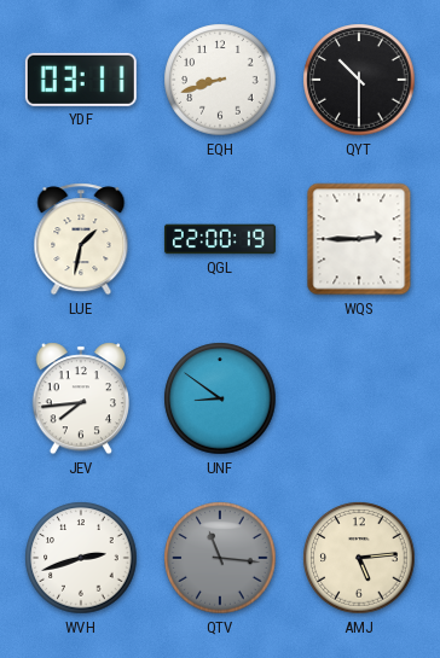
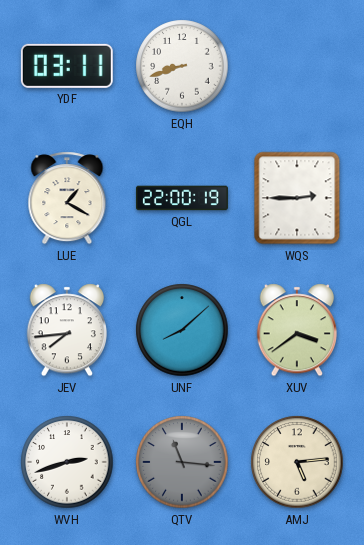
QYT: 10:30 -> none
LUE: 1:32 -> 1:20
UNF: 8:51 -> 8:08
XUV: none -> 3:39
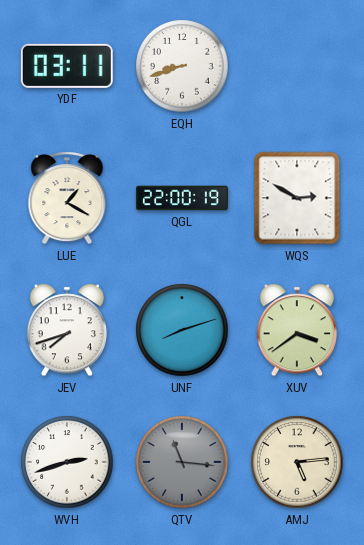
WQS: 2:45 -> 2:50
JEV: 7:44 -> 7:42
UNF: 8:08 -> 8:12
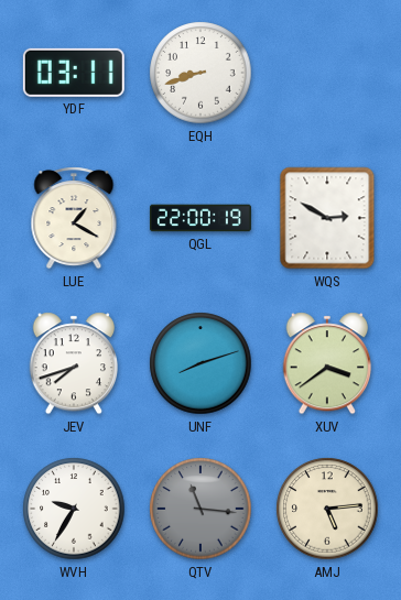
WVH: 2:42 -> 9:35
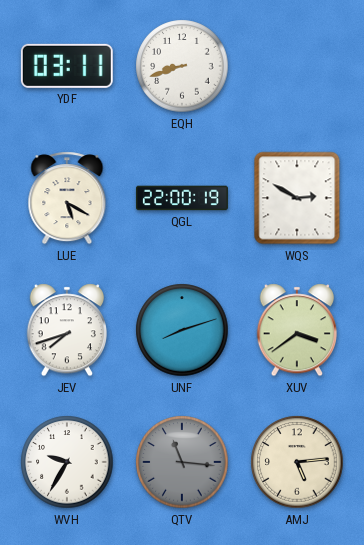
LUE: 1:20 -> 5:20
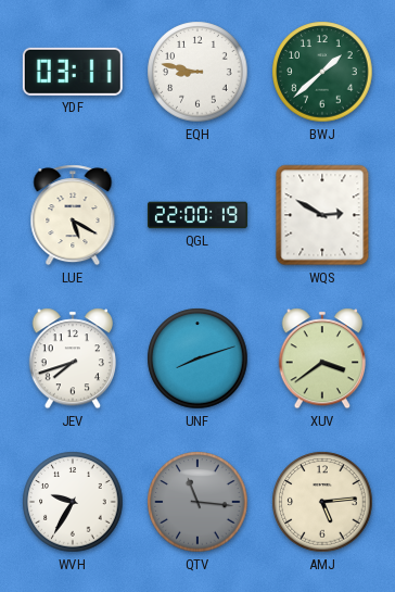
EQH: 8:42 -> 8:47
BWJ: none -> 1:38
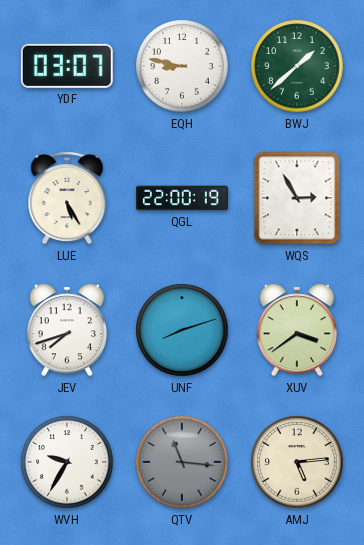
YDF: 03:11 -> 03:07
LUE: 5:20 -> 5:25
WQS: 2:50 -> 2:55
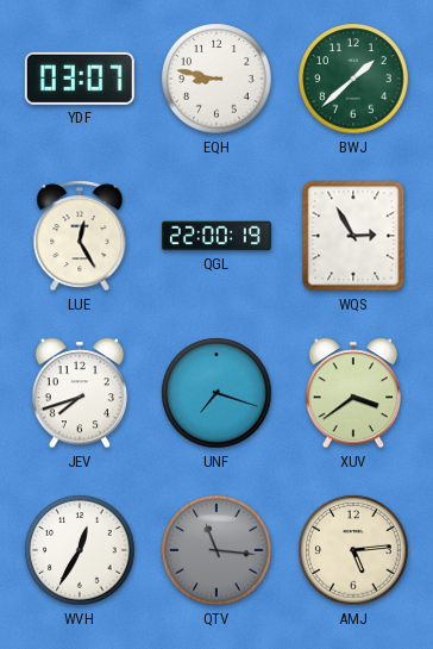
LUE: 5:25 -> 12:25
UNF: 8:12 -> 7:18
WVH: 9:35 -> 12:35
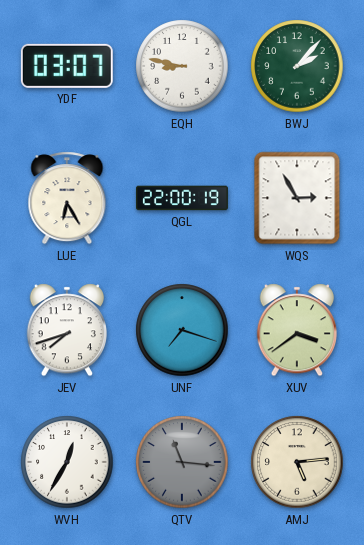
BWJ: 1:38 -> 2:07
LUE: 12:25 -> 6:25
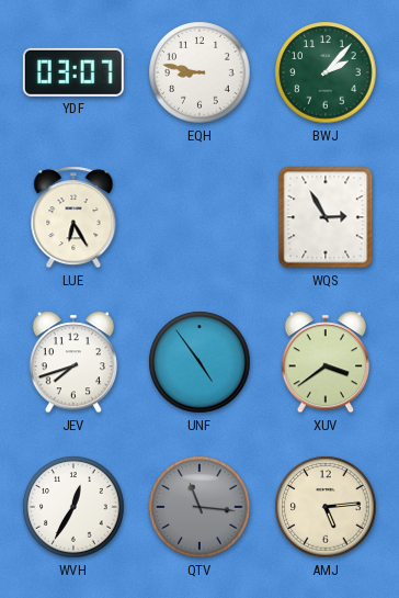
QGL: 22:00 -> none
UNF: 7:18 -> 4:54
